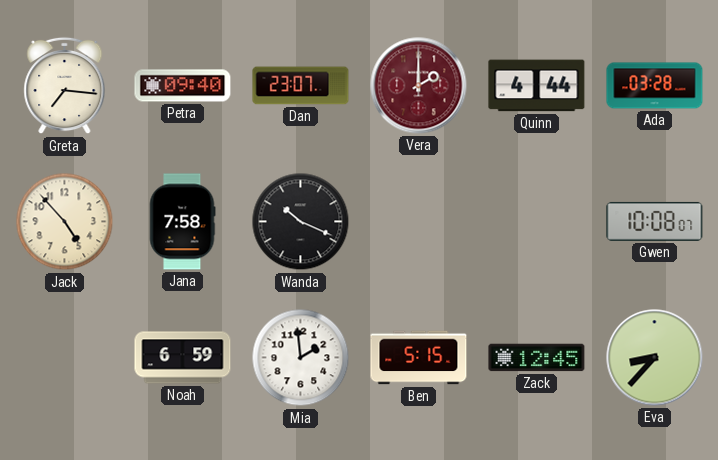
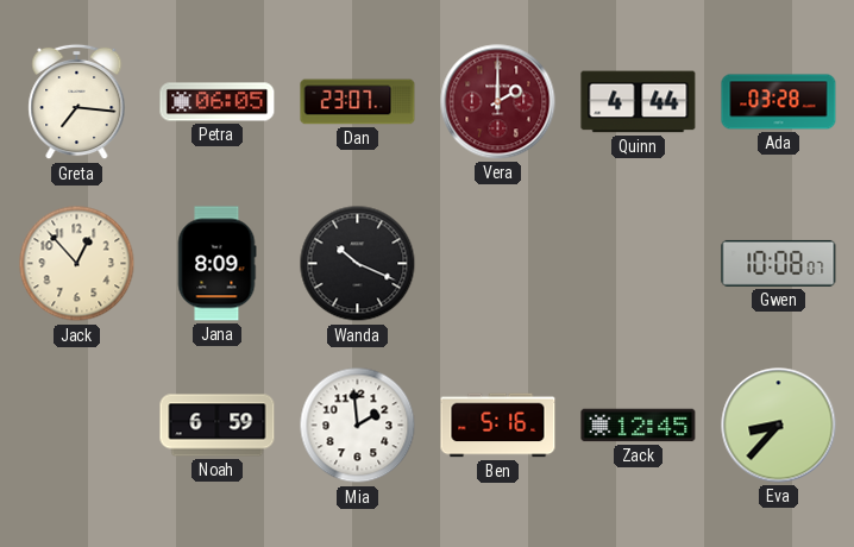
Petra: 09:40 -> 06:05
Jack: 4:53 -> 12:53
Jana: 7:58 -> 8:09
Ben: 5:15 -> 5:16
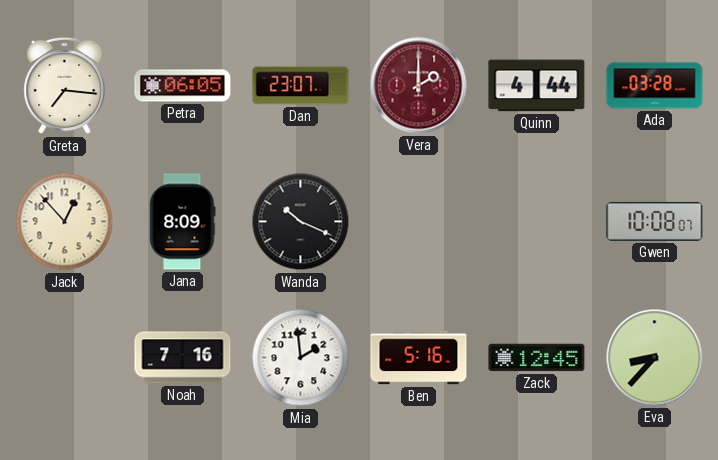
Noah: 6:59 -> 7:16
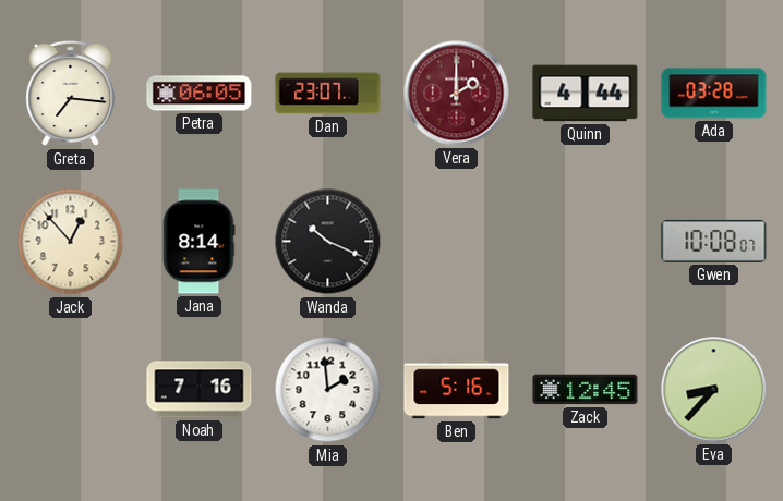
Jana: 8:09 -> 8:14
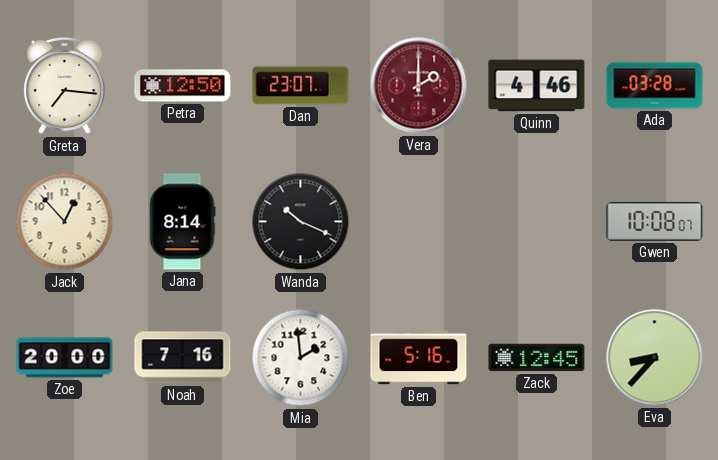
Petra: 06:05 -> 12:50
Quinn: 4:44 -> 4:46
Zoe: none -> 20:00
